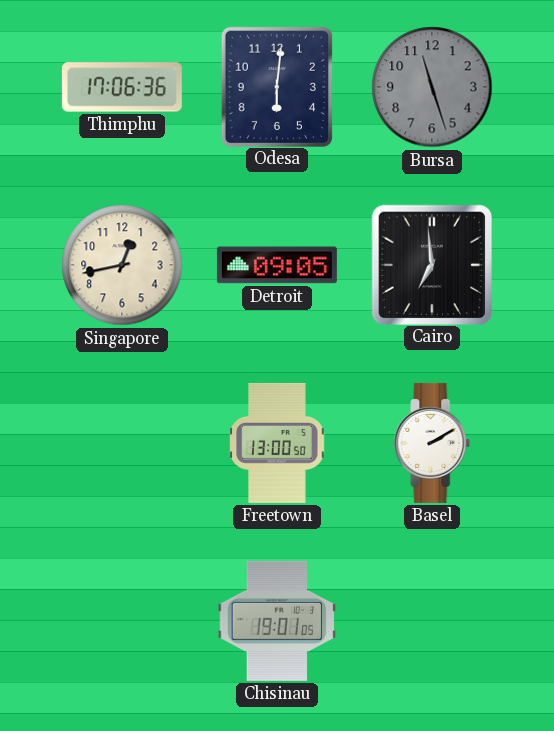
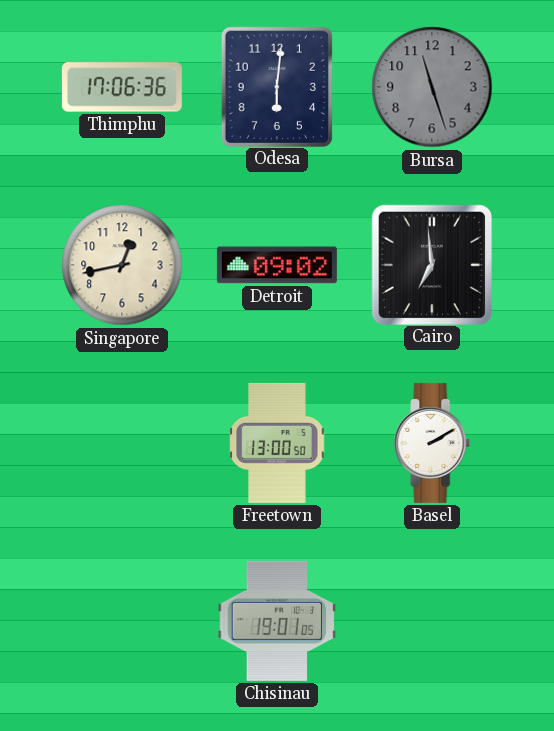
Detroit: 09:05 -> 09:02
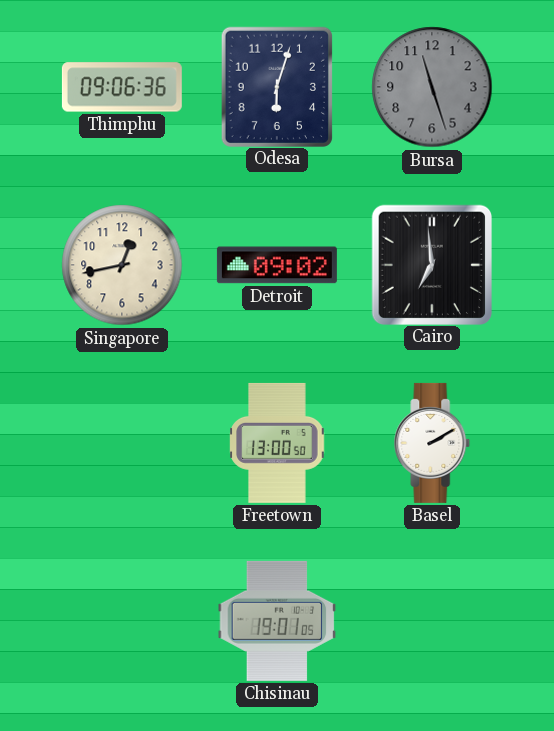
Thimphu: 17:06 -> 09:06
Odesa: 6:01 -> 6:03
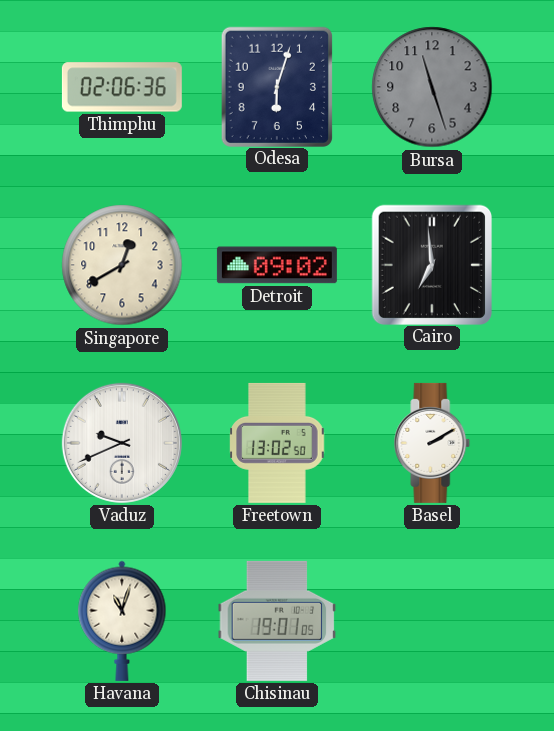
Thimphu: 09:06 -> 02:06
Singapore: 12:43 -> 12:40
Vaduz: none -> 9:41
Freetown: 13:00 -> 13:02
Havana: none -> 11:03
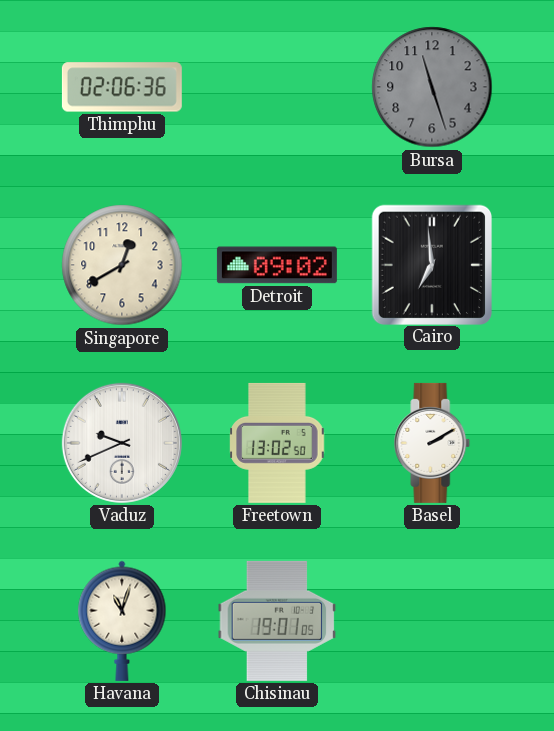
Odesa: 6:03 -> none
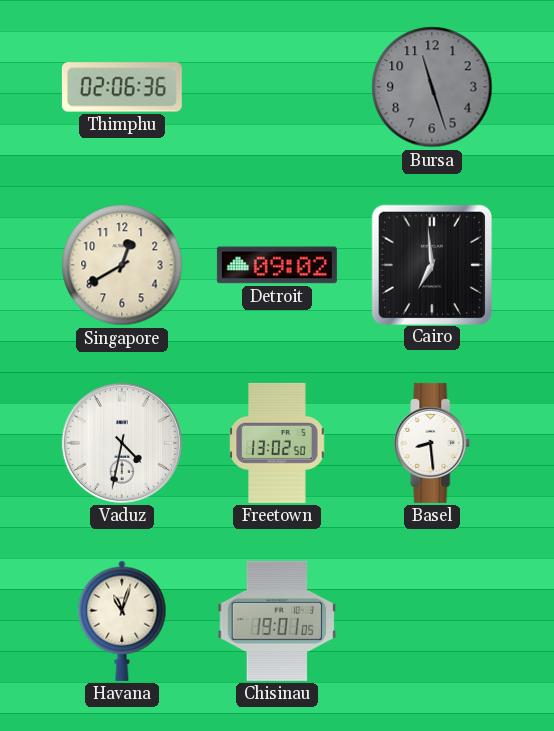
Vaduz: 9:41 -> 4:32
Basel: 2:10 -> 8:29
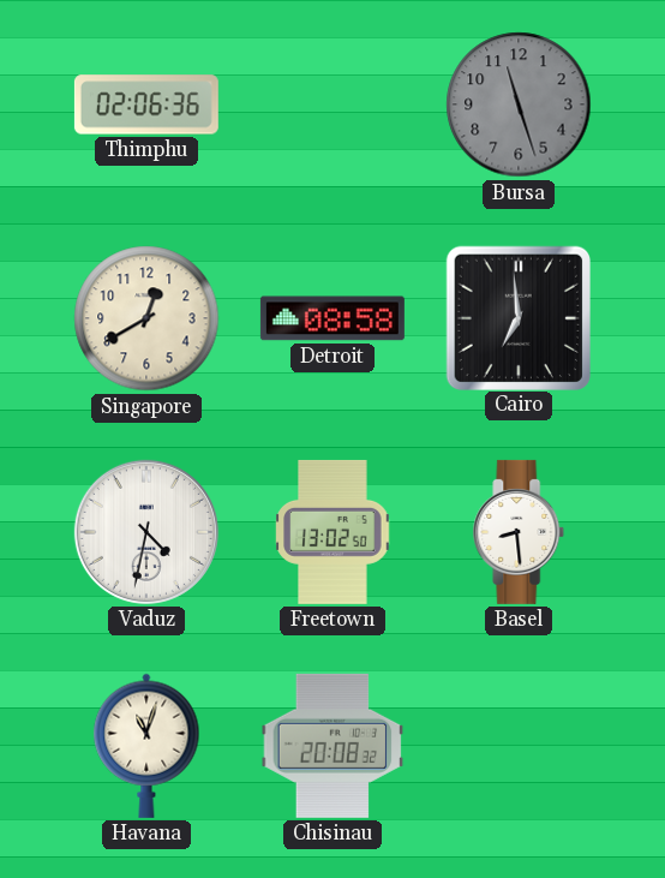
Detroit: 09:02 -> 08:58
Chisinau: 19:01 -> 20:08
